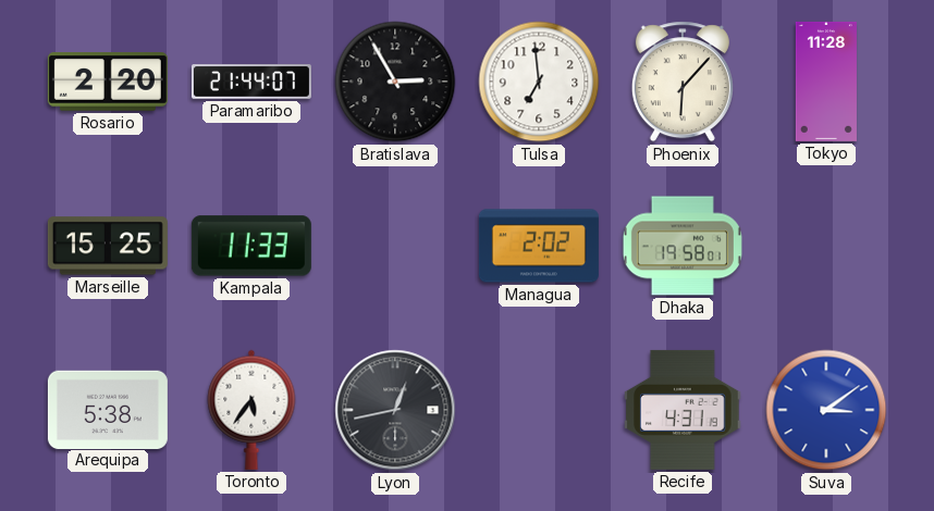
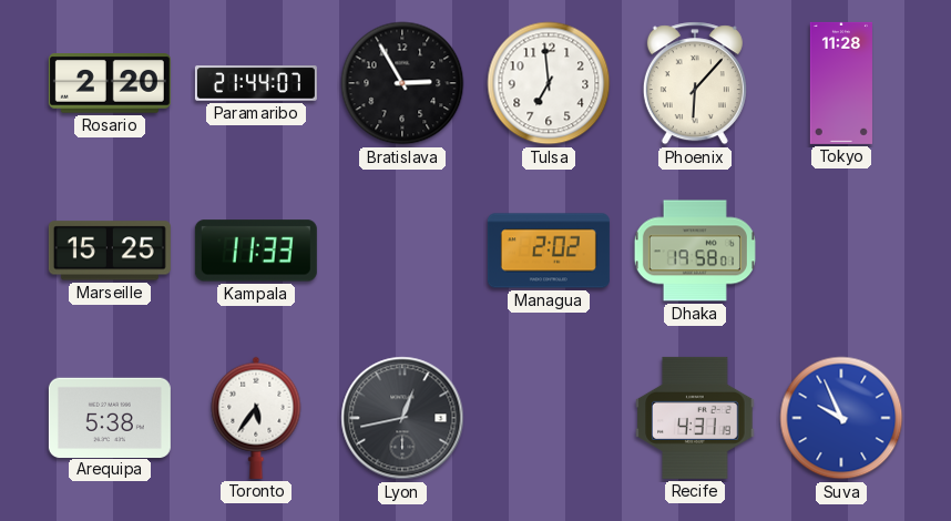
Suva: 3:09 -> 9:56
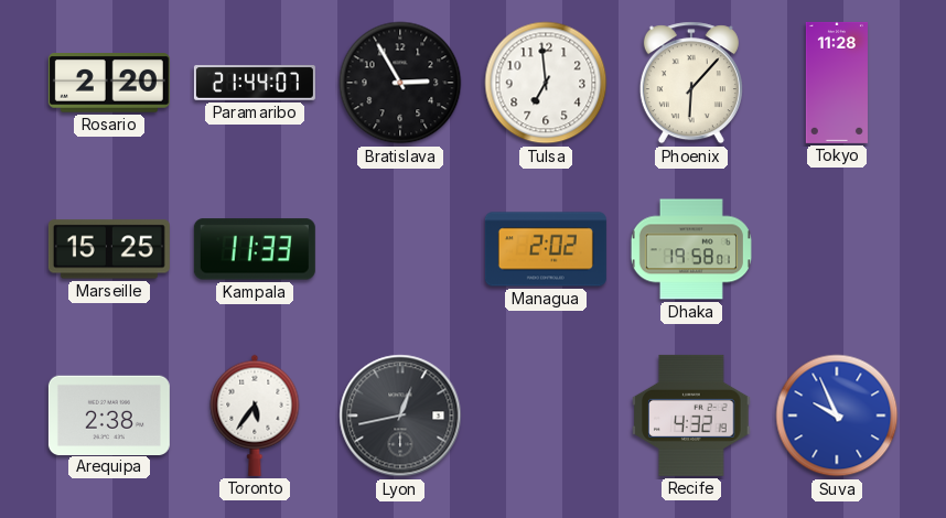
Arequipa: 5:38 -> 2:38
Recife: 4:31 -> 4:32
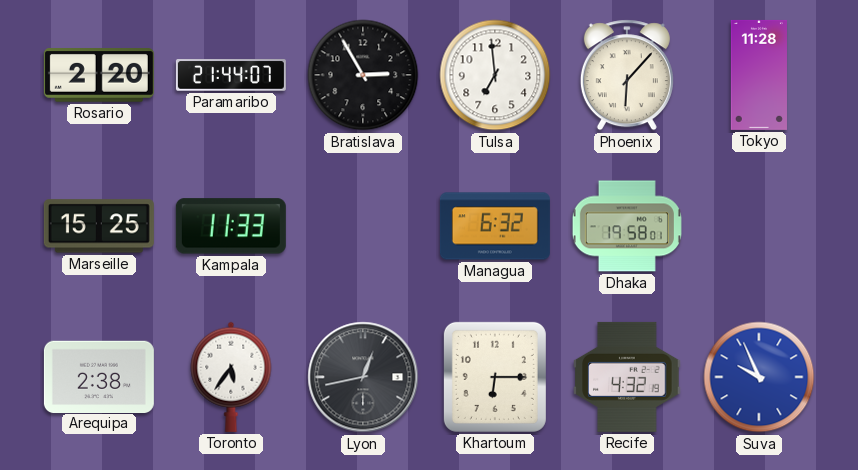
Managua: 2:02 -> 6:32
Khartoum: none -> 6:15
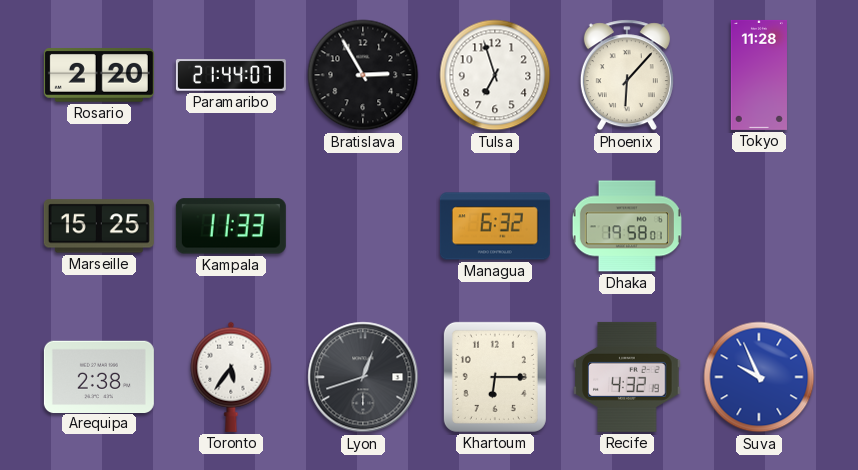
Tulsa: 6:59 -> 6:57
Lyon: 12:43 -> 12:42
